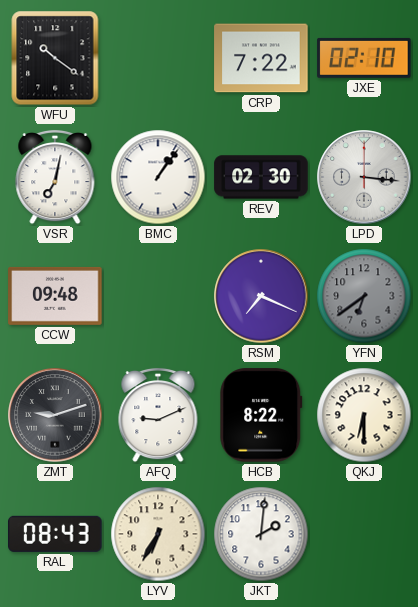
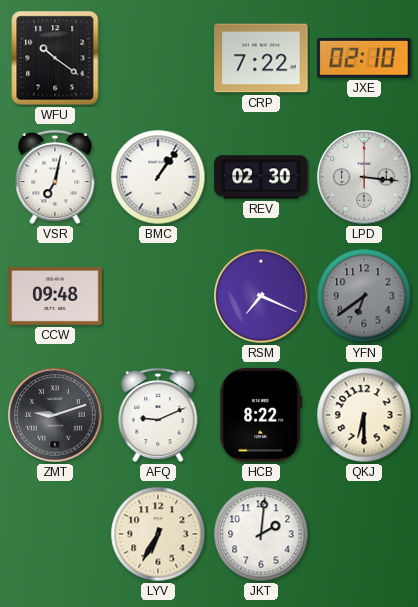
RAL: 08:43 -> none
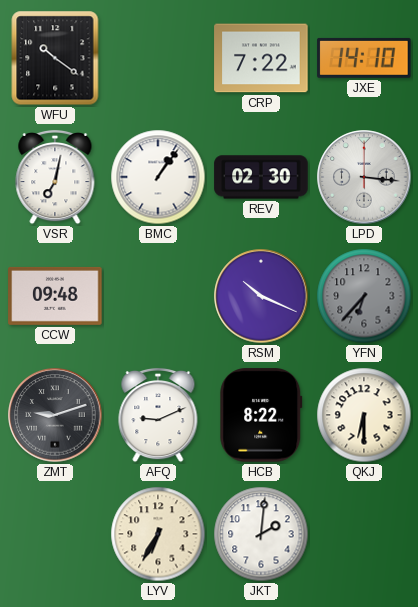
JXE: 02:10 -> 14:10
RSM: 7:19 -> 10:19
YFN: 6:39 -> 6:37
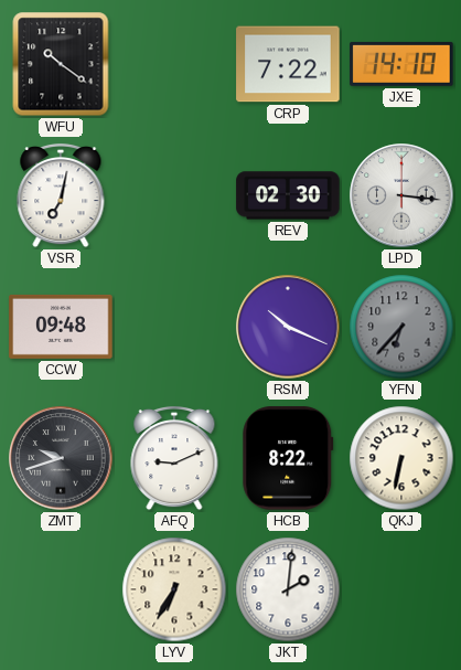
BMC: 1:06 -> none
ZMT: 9:12 -> 9:42
QKJ: 6:30 -> 6:32
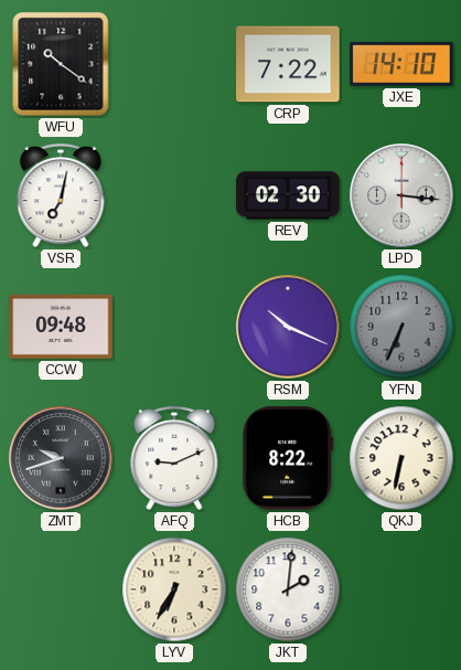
YFN: 6:37 -> 6:34
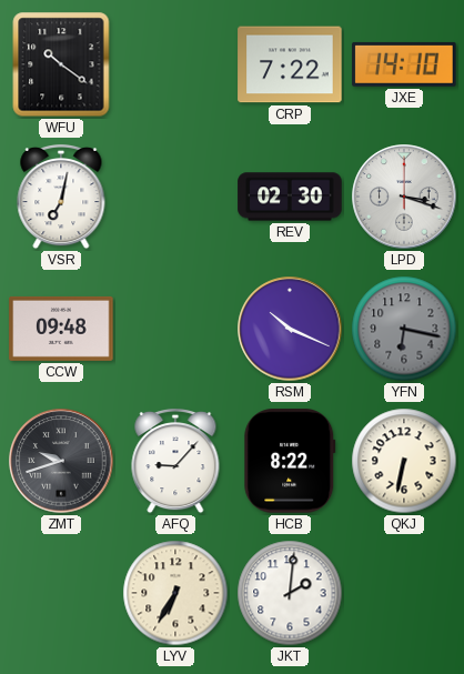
LPD: 3:16 -> 3:18
YFN: 6:34 -> 6:17
AFQ: 9:11 -> 9:07
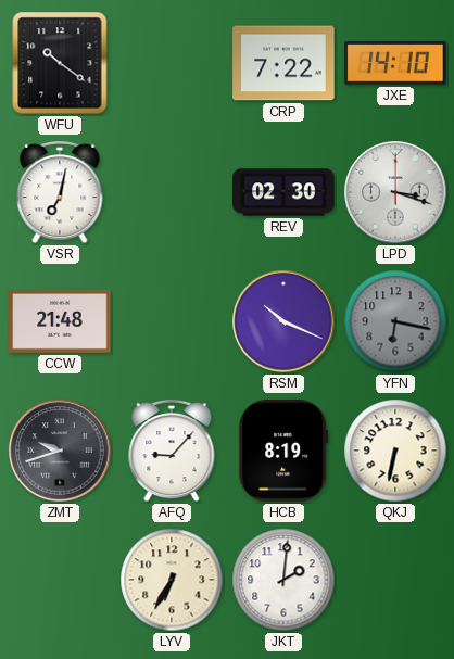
CCW: 09:48 -> 21:48
HCB: 8:22 -> 8:19
